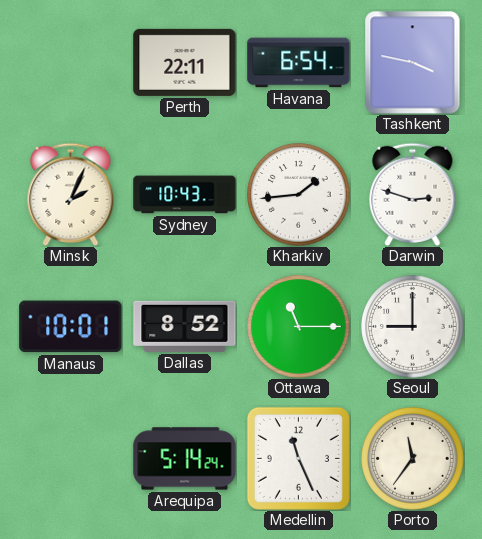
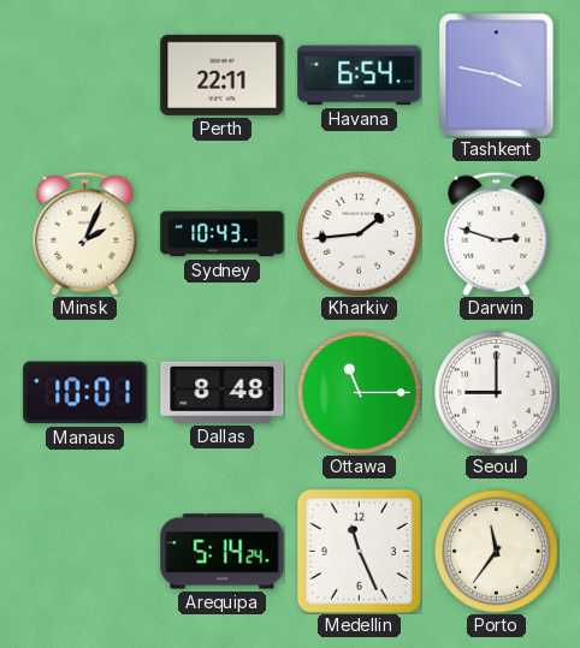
Dallas: 8:52 -> 8:48
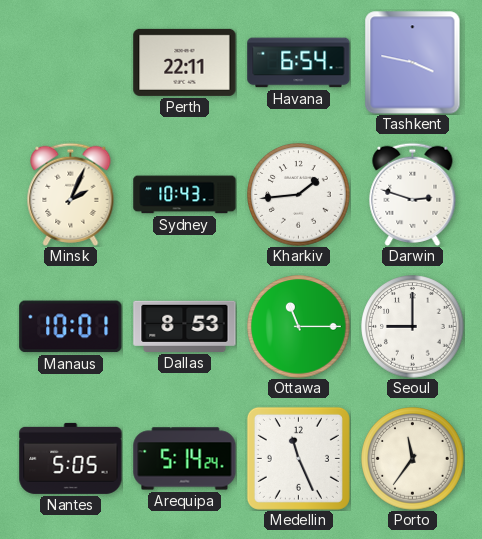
Dallas: 8:48 -> 8:53
Nantes: none -> 5:05
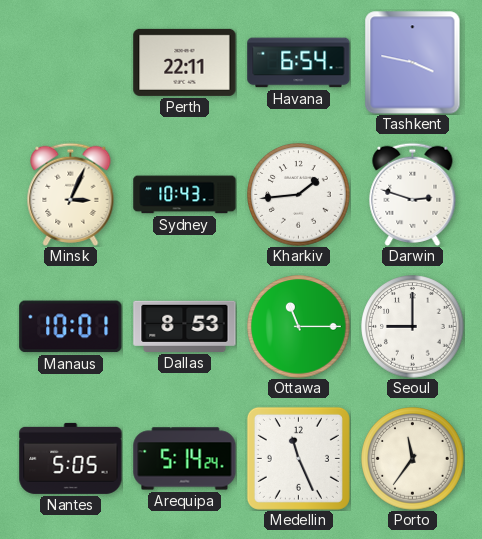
Minsk: 2:04 -> 3:04
